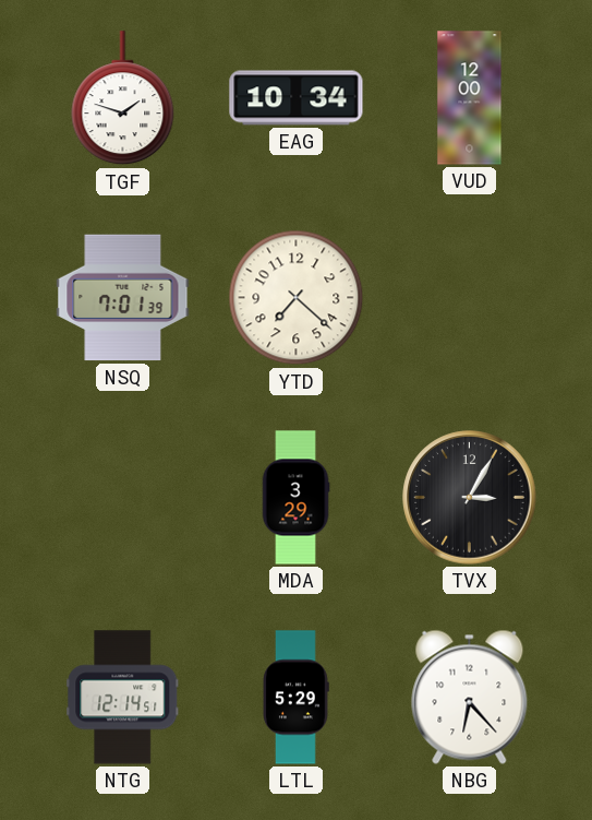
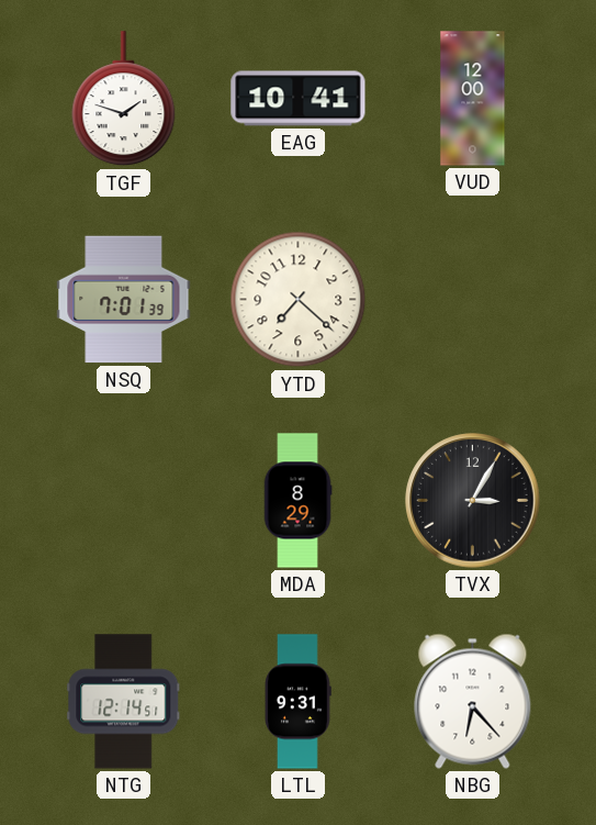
EAG: 10:34 -> 10:41
MDA: 3:29 -> 8:29
LTL: 5:29 -> 9:31
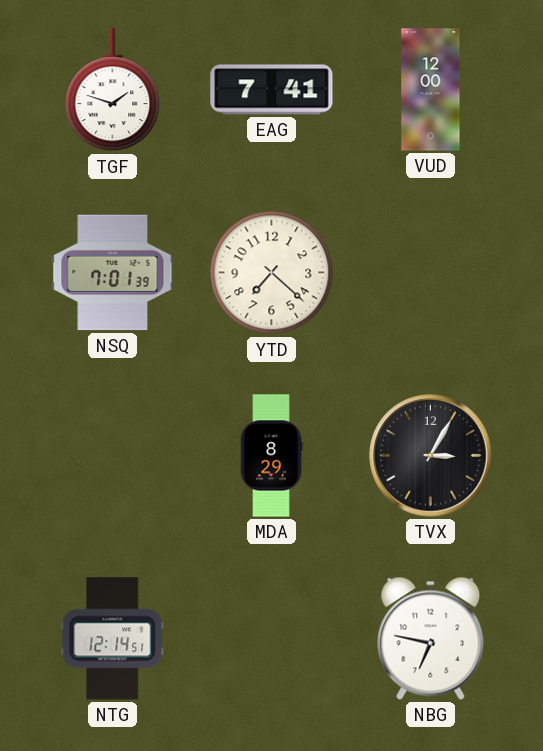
EAG: 10:41 -> 7:41
LTL: 9:31 -> none
NBG: 6:23 -> 6:47
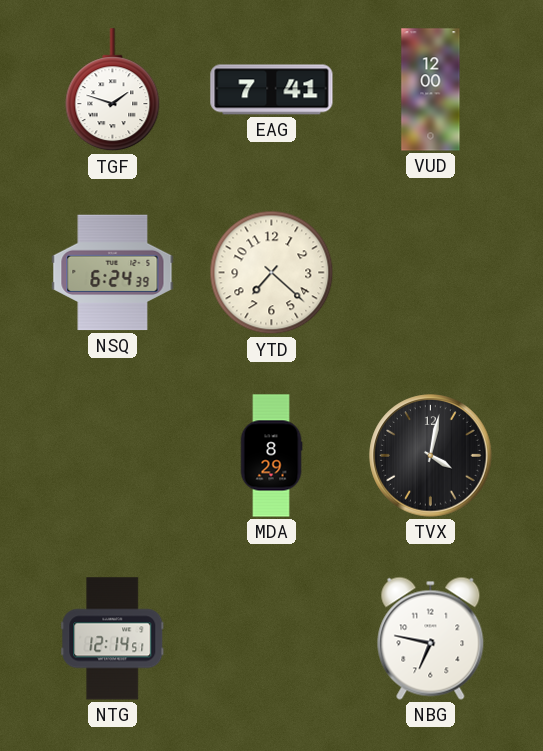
NSQ: 7:01 -> 6:24
TVX: 3:05 -> 4:02
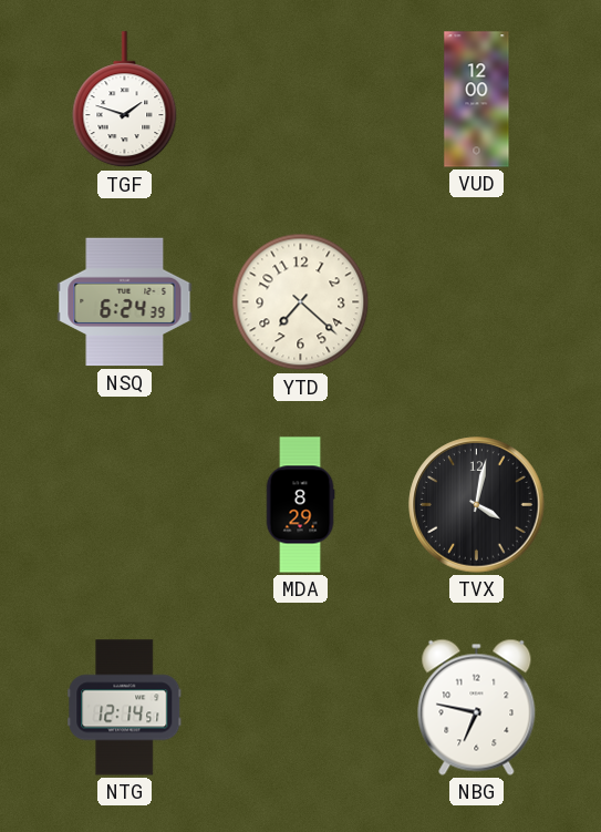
EAG: 7:41 -> none
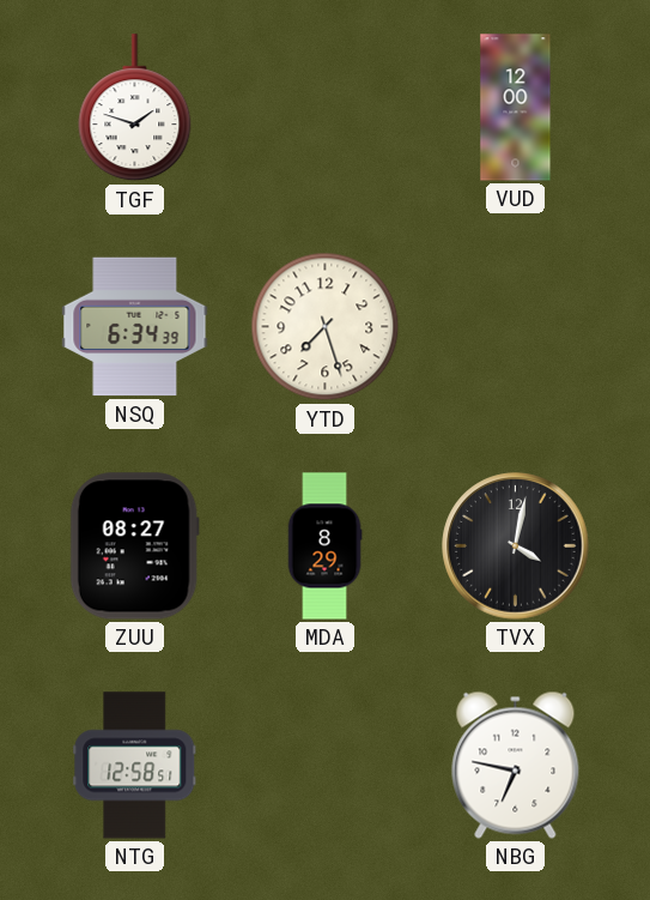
NSQ: 6:24 -> 6:34
YTD: 7:22 -> 7:27
ZUU: none -> 08:27
NTG: 12:14 -> 12:58
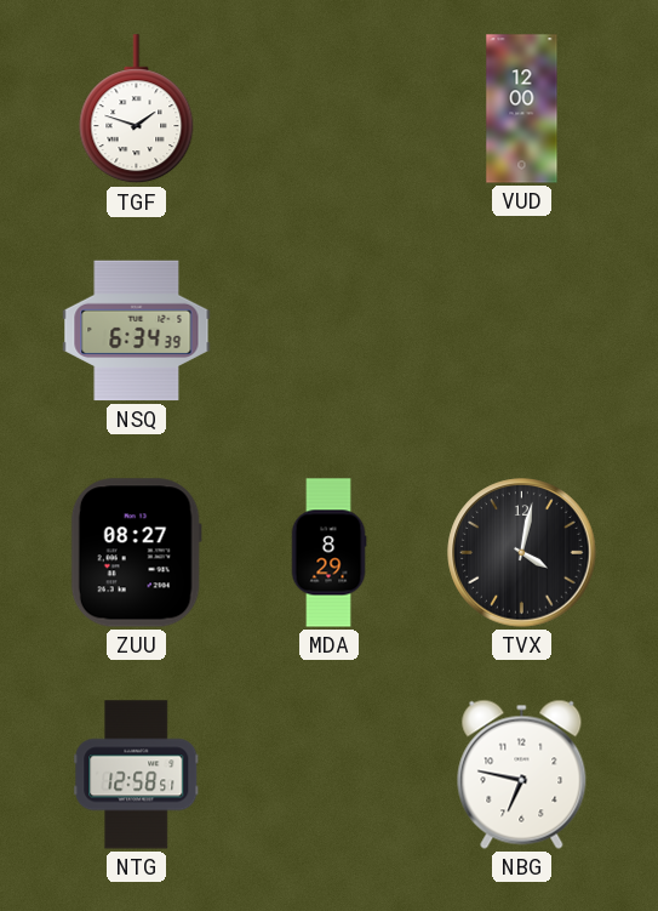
YTD: 7:27 -> none
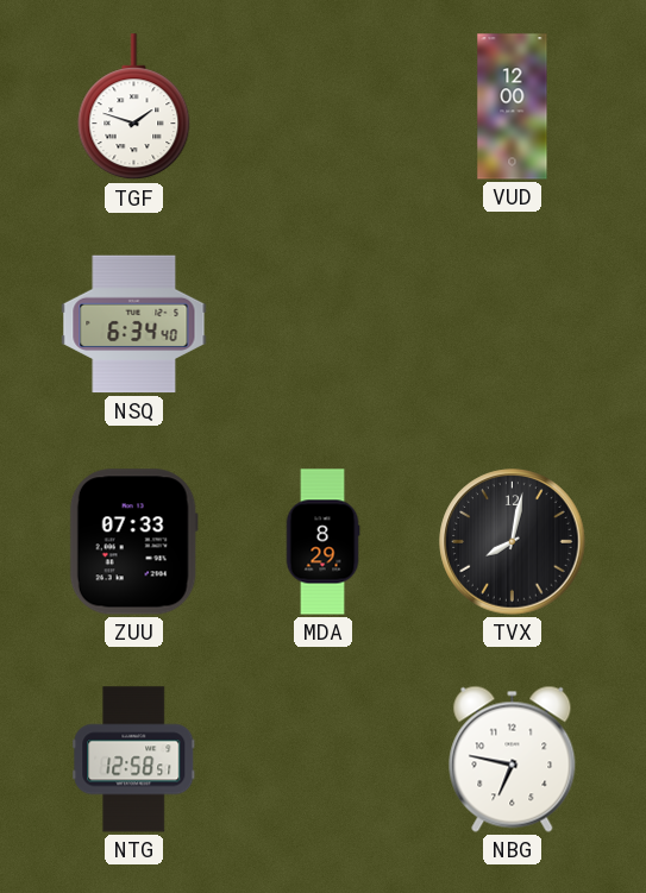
NSQ: 6:34:39 -> 6:34:40
ZUU: 08:27 -> 07:33
TVX: 4:02 -> 8:02
